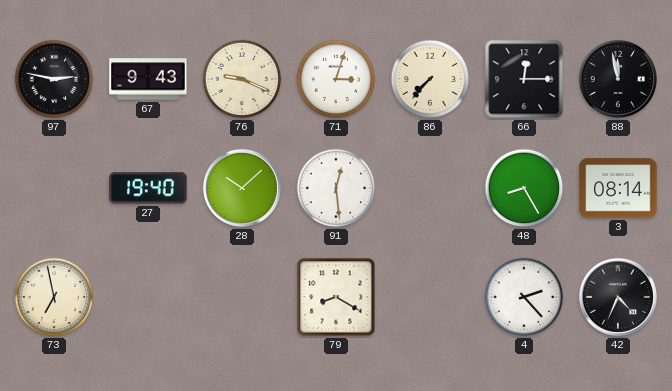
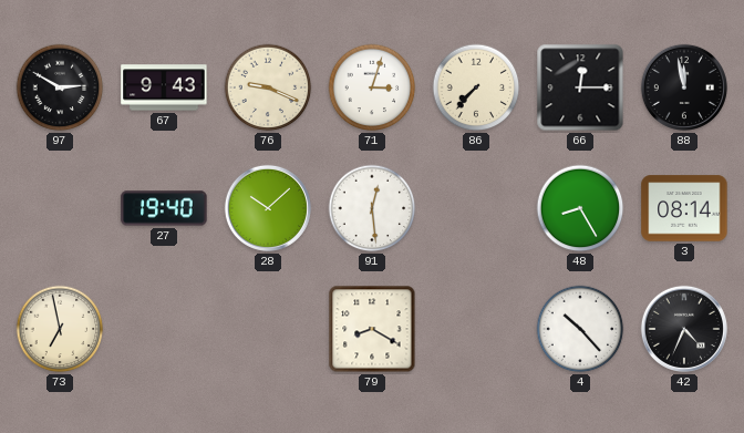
97: 2:47 -> 2:50
4: 2:23 -> 10:23
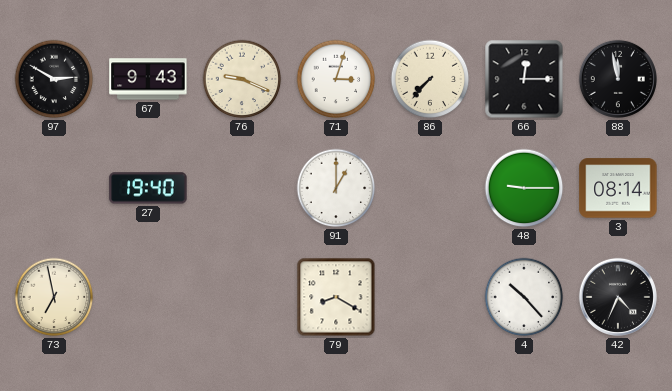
28: 10:08 -> none
91: 12:29 -> 1:00
48: 8:25 -> 9:15
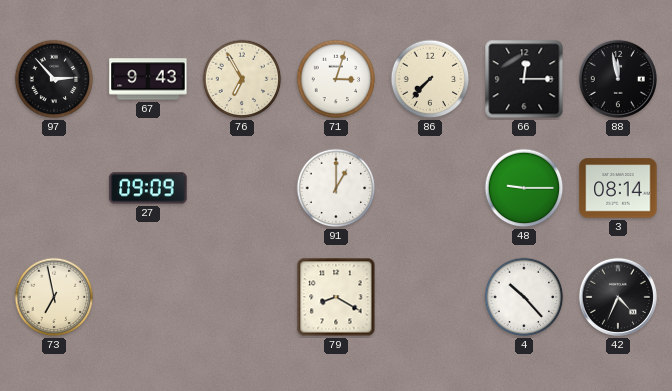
97: 2:50 -> 2:53
76: 9:19 -> 6:55
27: 19:40 -> 09:09
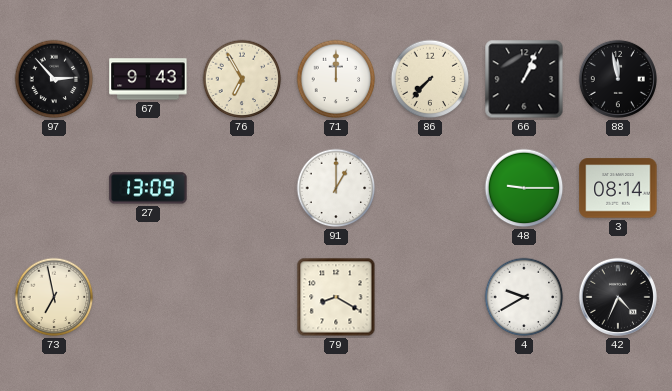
71: 3:03 -> 12:00
66: 12:15 -> 1:04
27: 09:09 -> 13:09
4: 10:23 -> 9:40
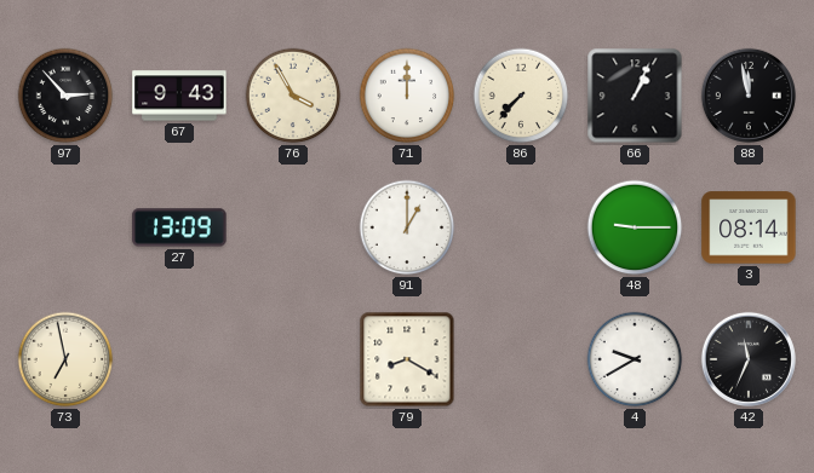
76: 6:55 -> 3:55
42: 4:34 -> 11:34
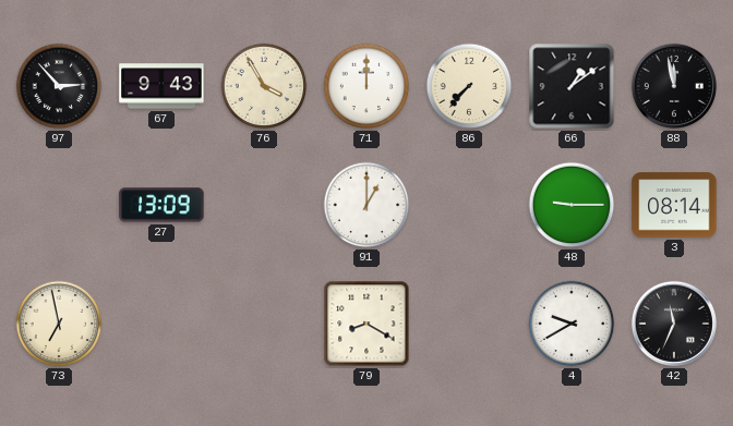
66: 1:04 -> 1:09
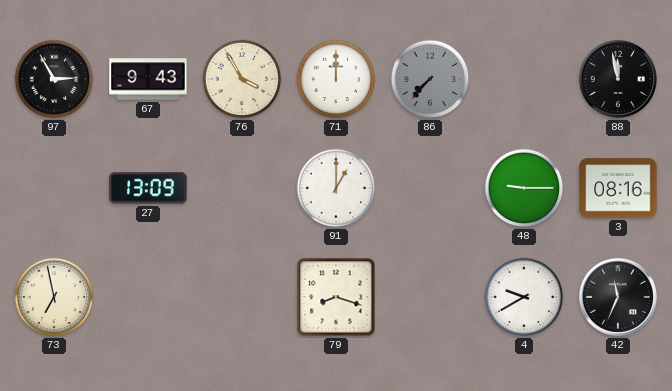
97: 2:53 -> 2:55
86 dial: cream -> grey
66: 1:09 -> none
3: 08:14 -> 08:16
79: 8:20 -> 8:18
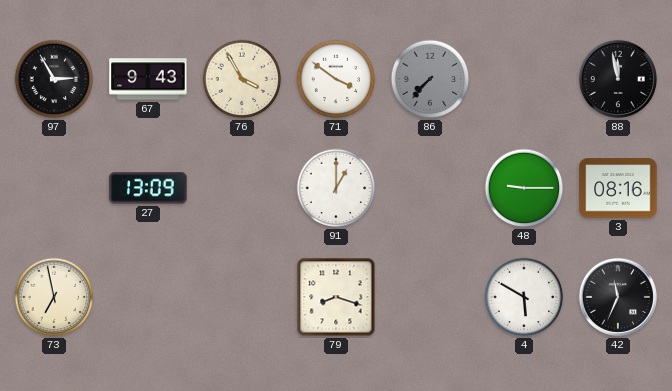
71: 12:00 -> 3:51
4: 9:40 -> 5:50
